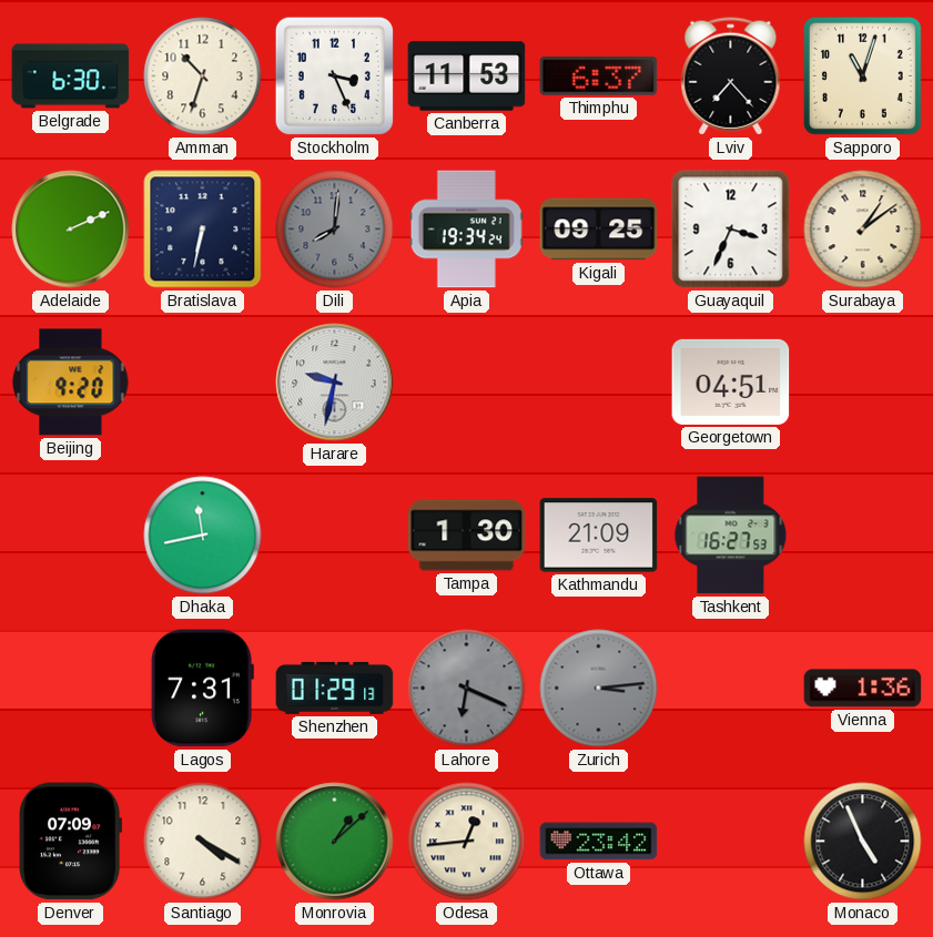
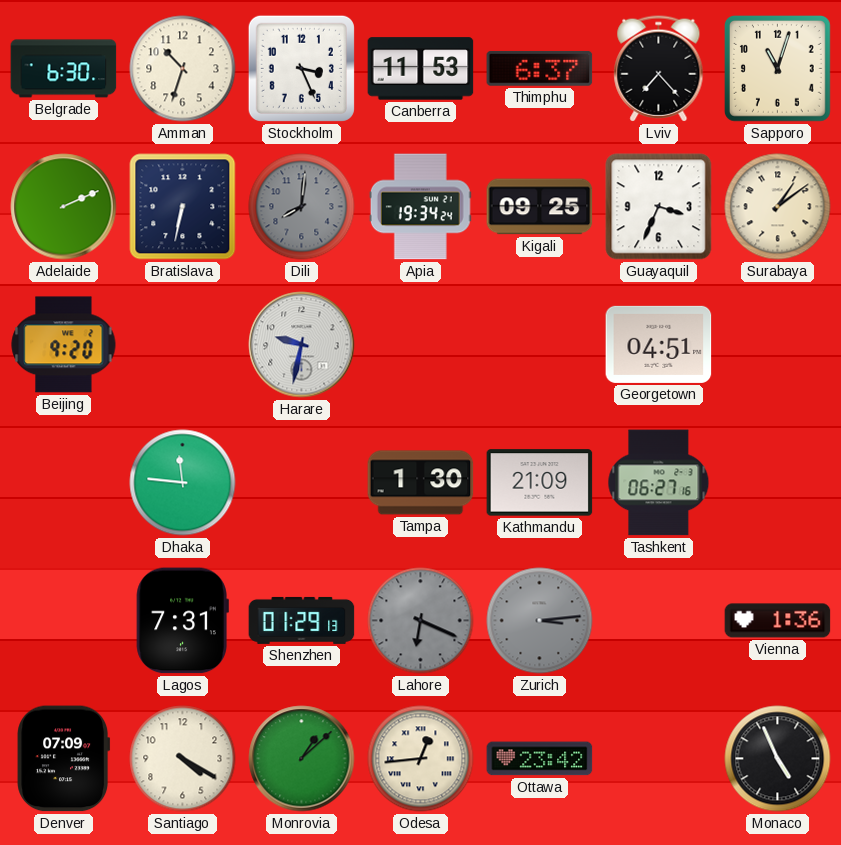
Dhaka: 11:43 -> 11:46
Tashkent: 16:27 -> 06:27
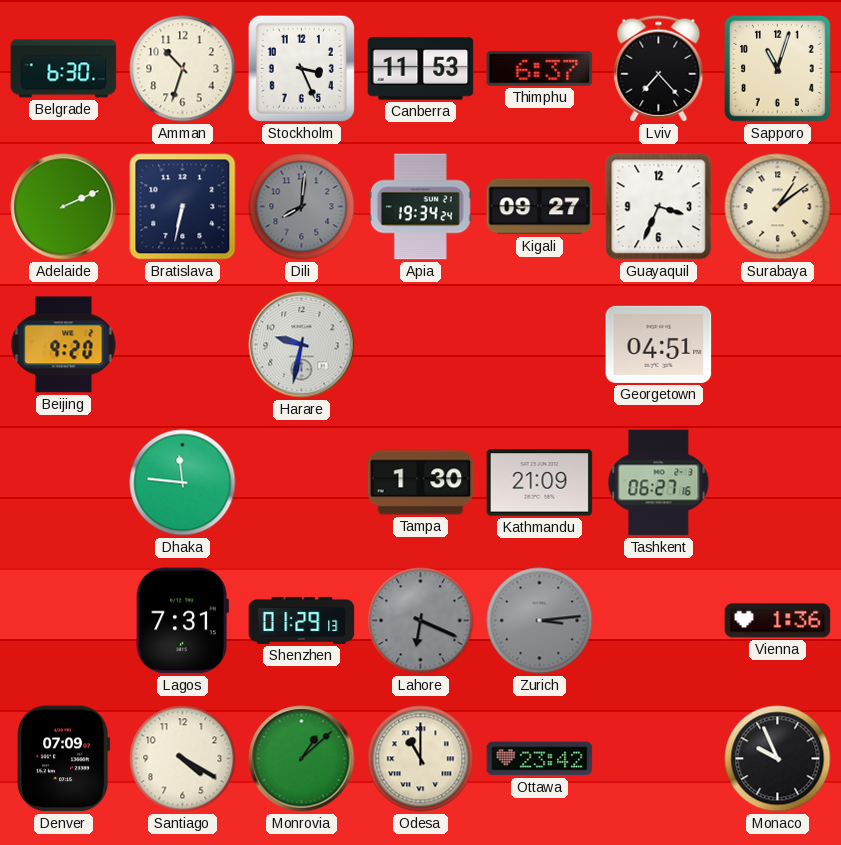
Kigali: 09:25 -> 09:27
Odesa: 12:44 -> 11:00
Monaco: 4:56 -> 9:56
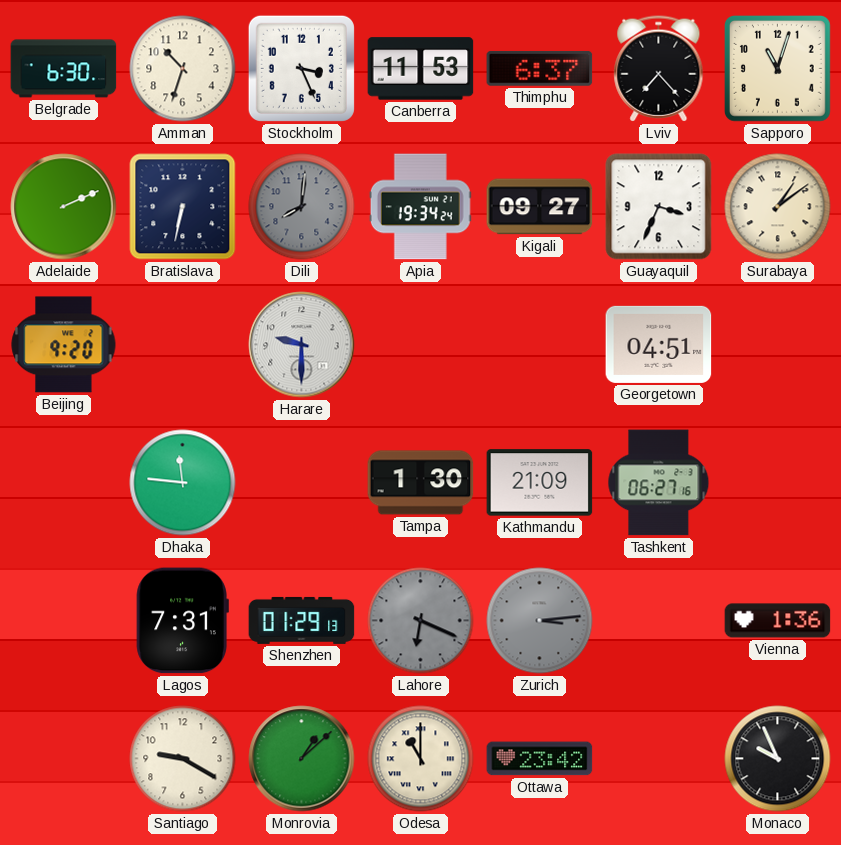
Harare: 9:32 -> 9:30
Denver: 07:09 -> none
Santiago: 4:20 -> 9:20
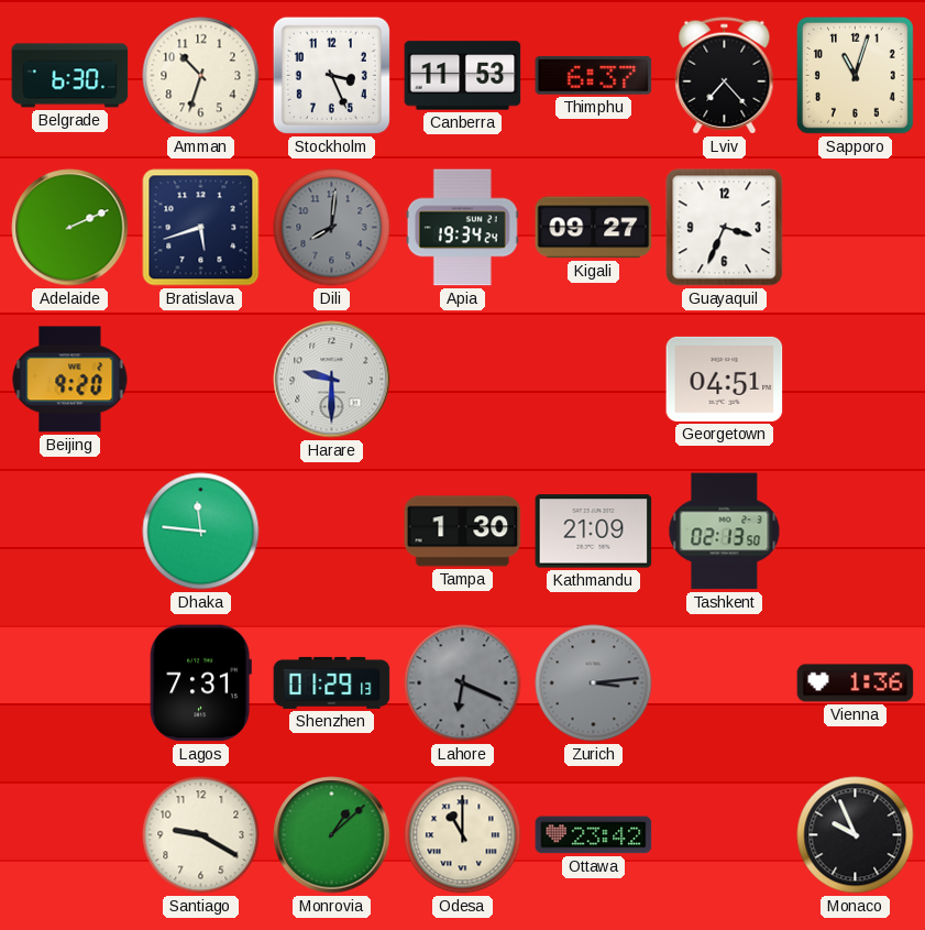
Bratislava: 6:32 -> 5:42
Surabaya: 1:09 -> none
Tashkent: 06:27 -> 02:13
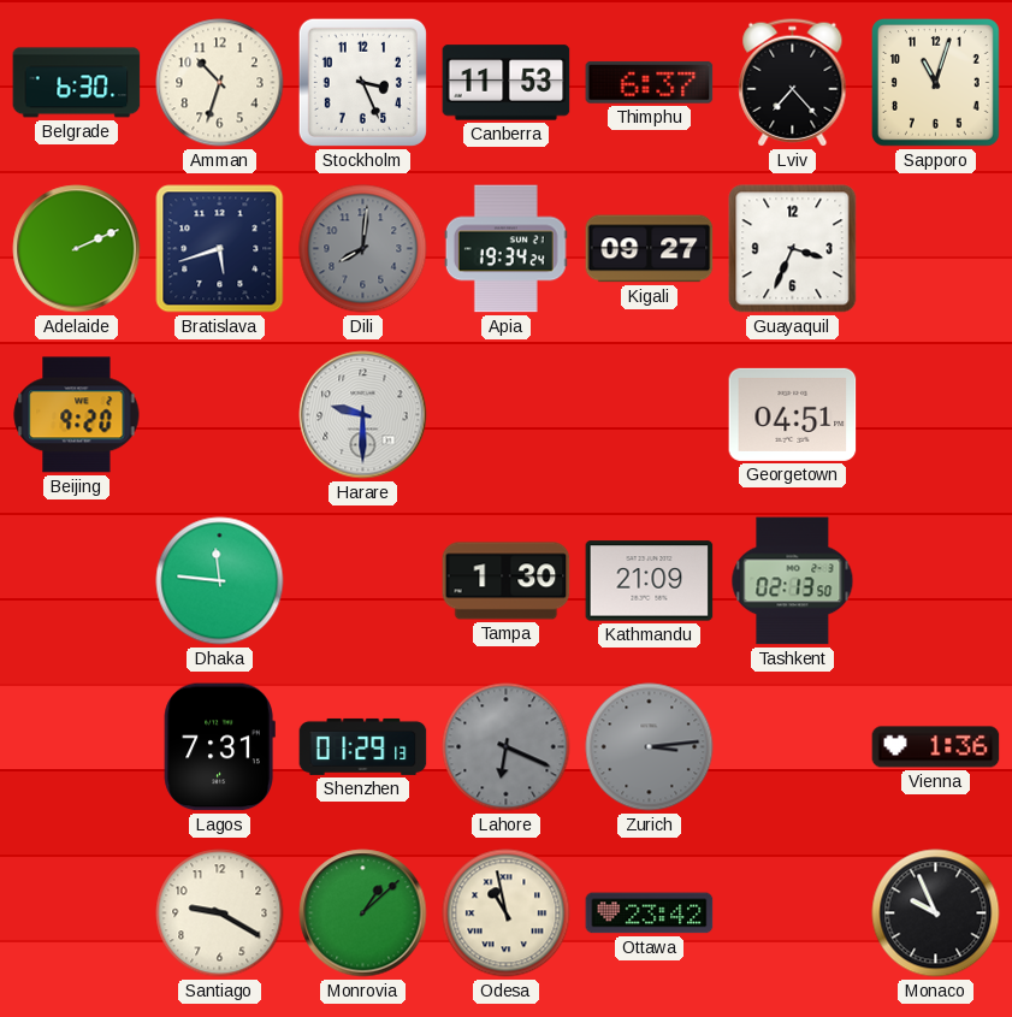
Odesa: 11:00 -> 10:58
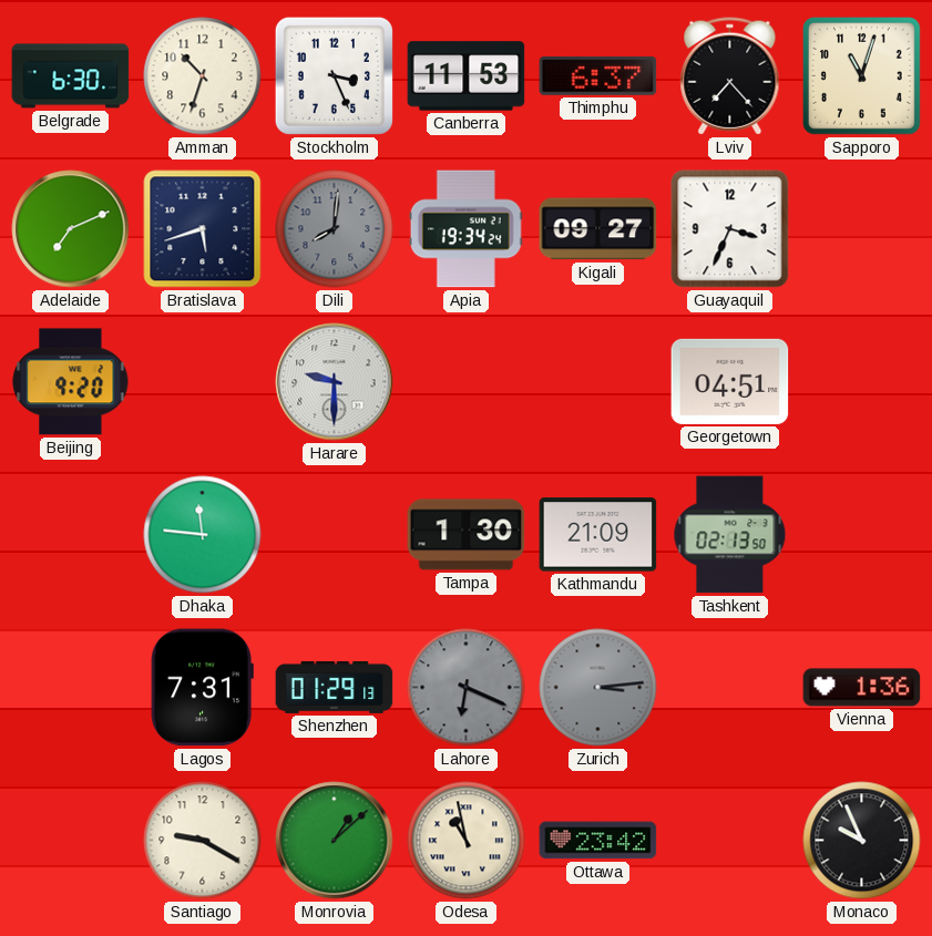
Adelaide: 2:11 -> 7:11
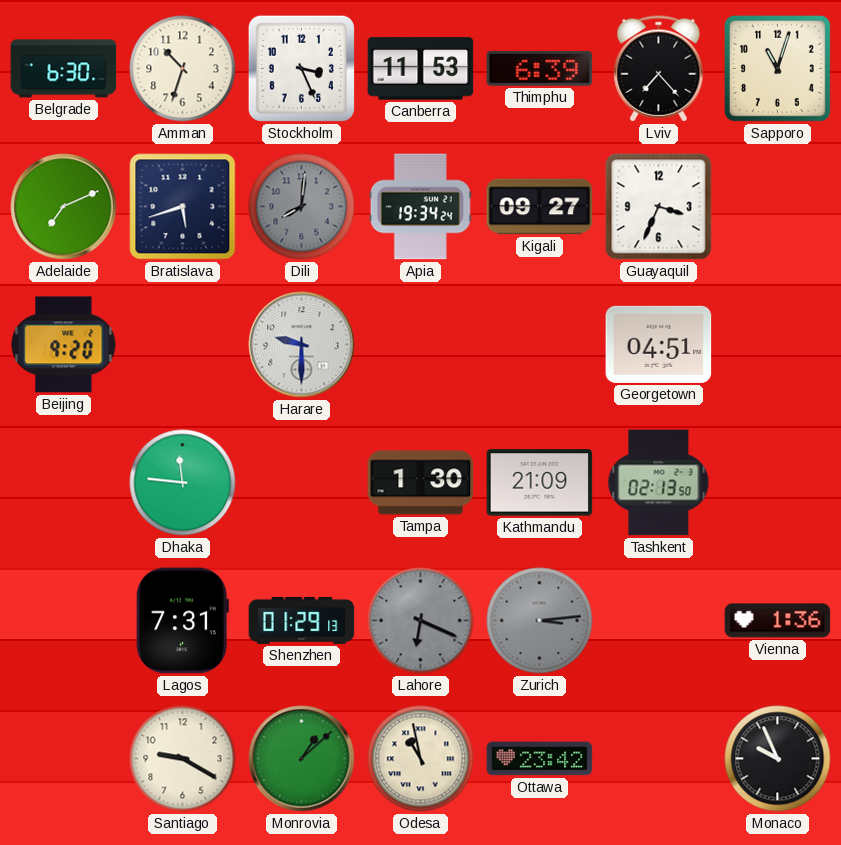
Thimphu: 6:37 -> 6:39
